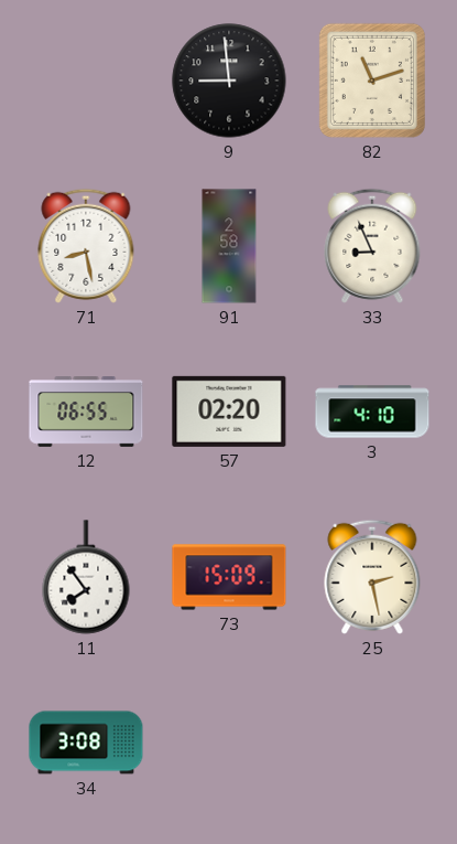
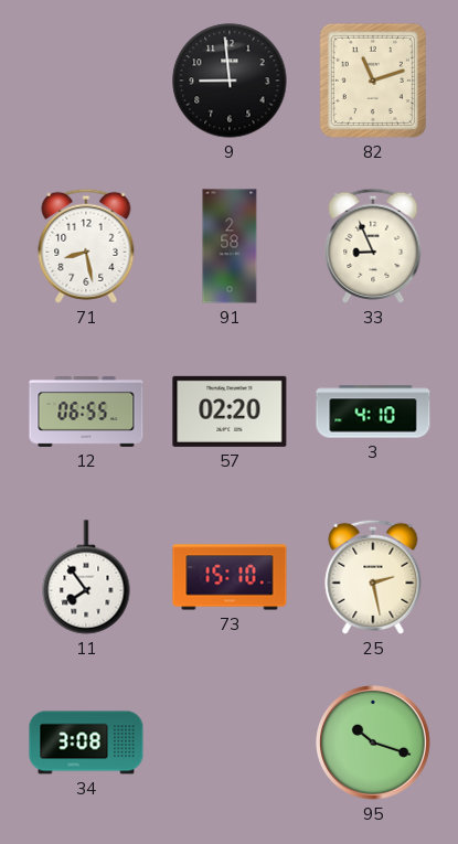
73: 15:09 -> 15:10
95: none -> 10:18
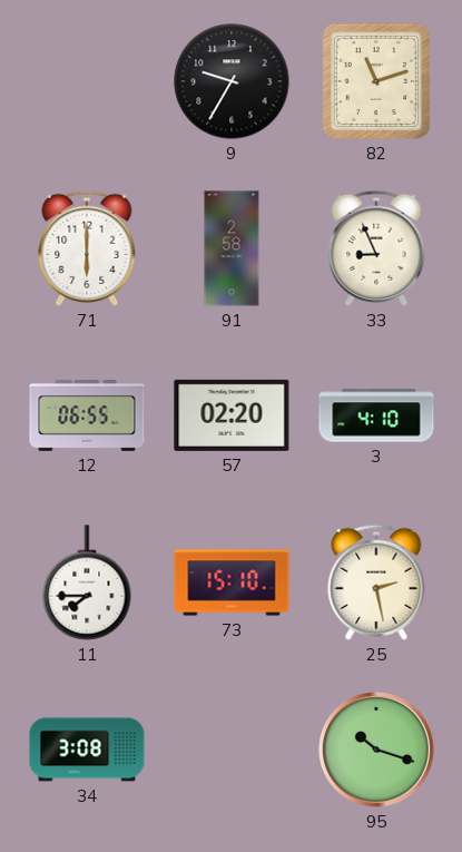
9: 8:59 -> 9:35
71: 8:28 -> 6:00
11: 7:54 -> 7:45
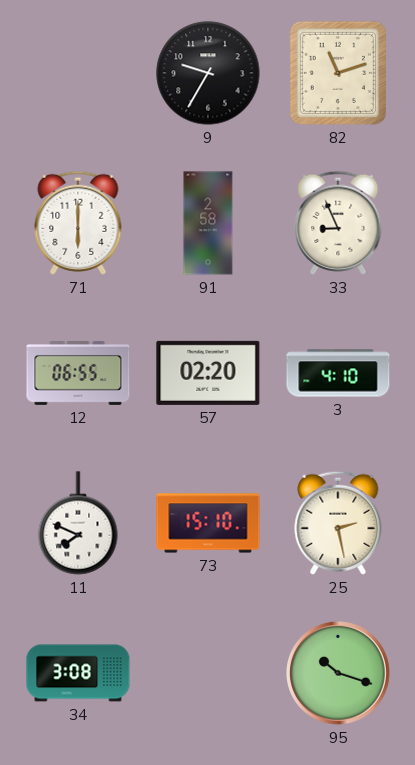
11: 7:45 -> 7:49
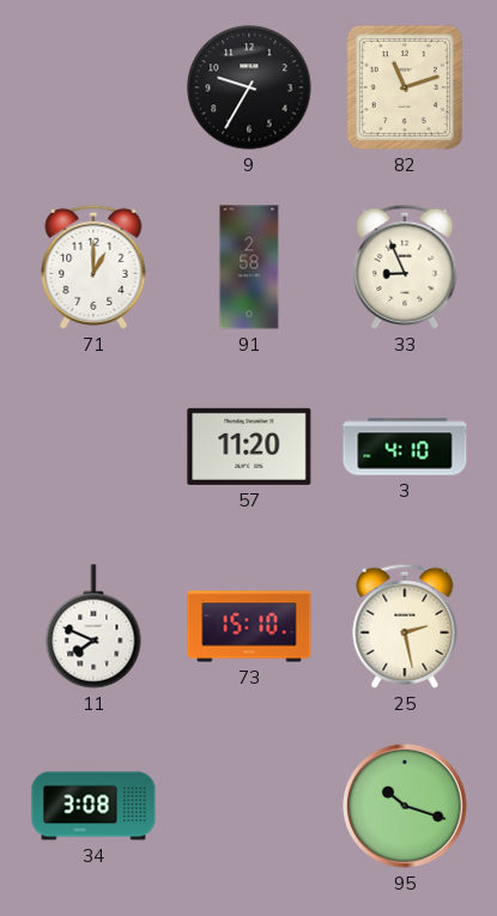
71: 6:00 -> 1:00
12: 06:55 -> none
57: 02:20 -> 11:20
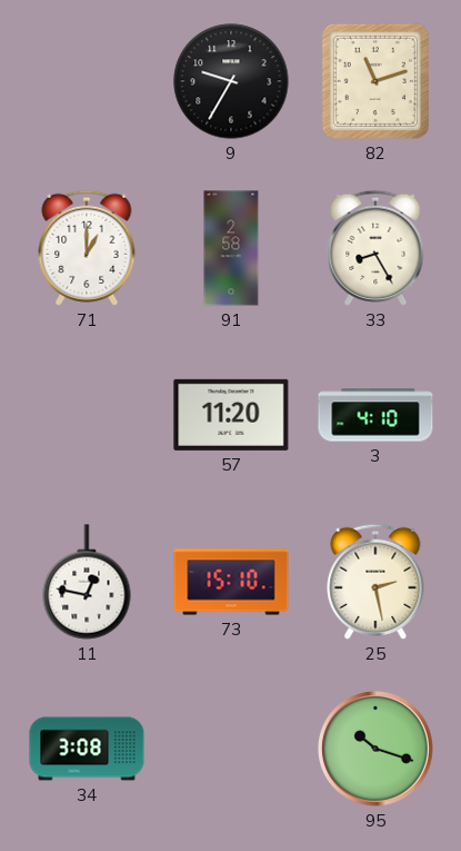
33: 8:56 -> 8:25
11: 7:49 -> 12:47
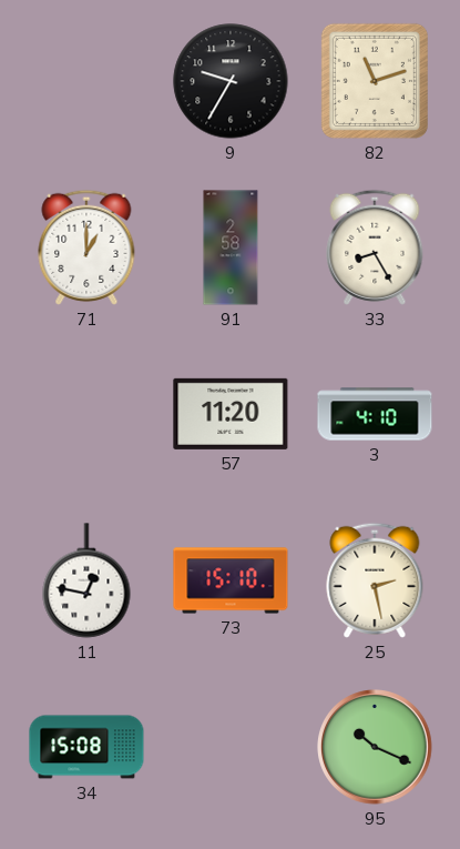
34: 3:08 -> 15:08
95: 10:18 -> 10:19
